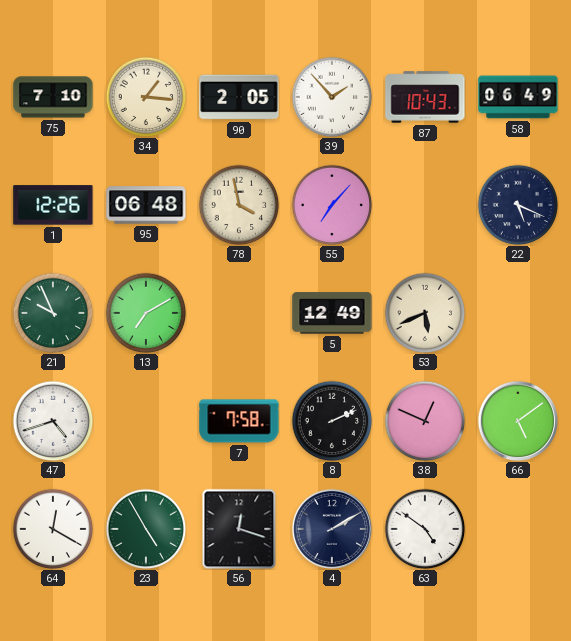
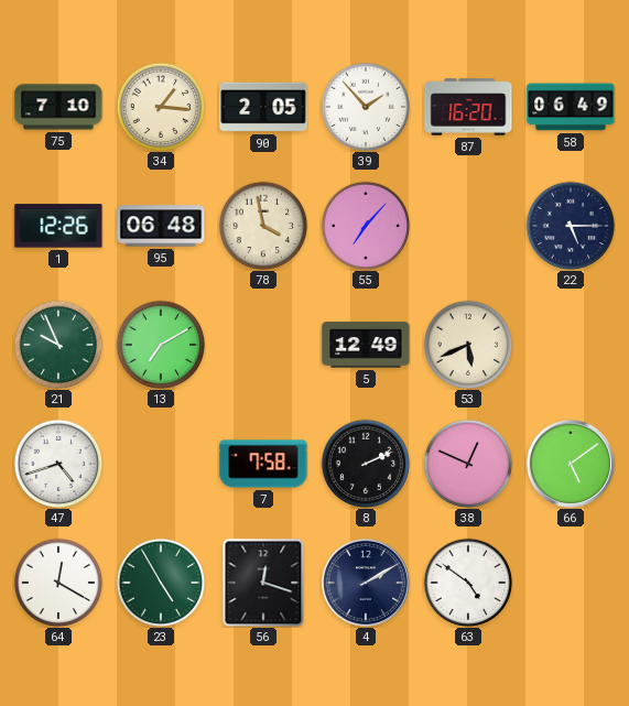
87: 10:43 -> 16:20
22: 5:19 -> 5:15
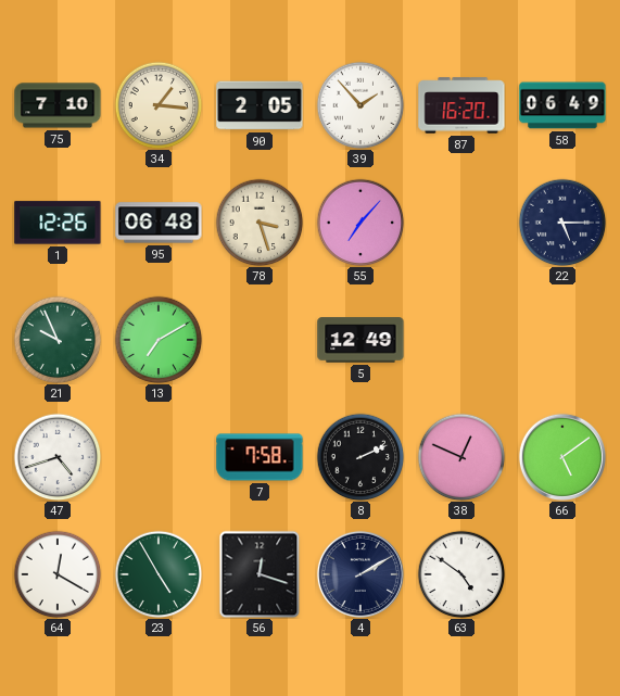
78: 3:58 -> 3:27
53: 5:41 -> none
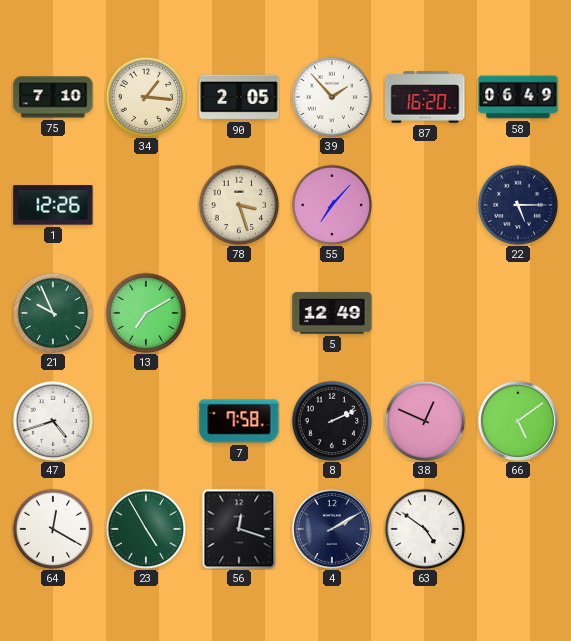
95: 06:48 -> none
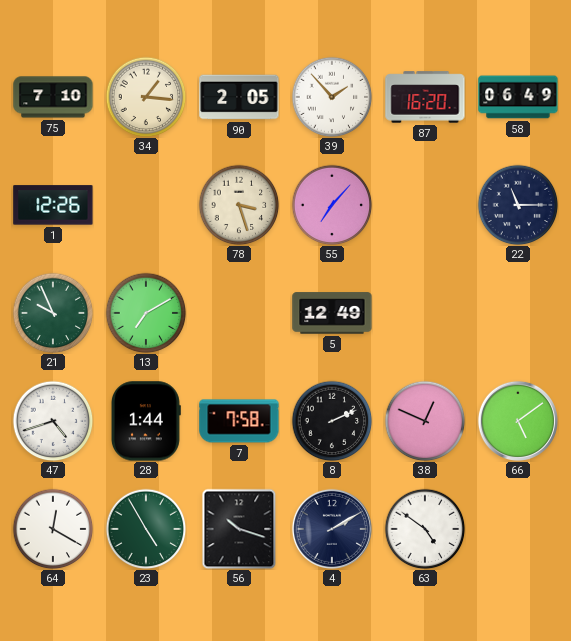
22: 5:15 -> 11:15
28: none -> 1:44
56: 12:18 -> 10:18
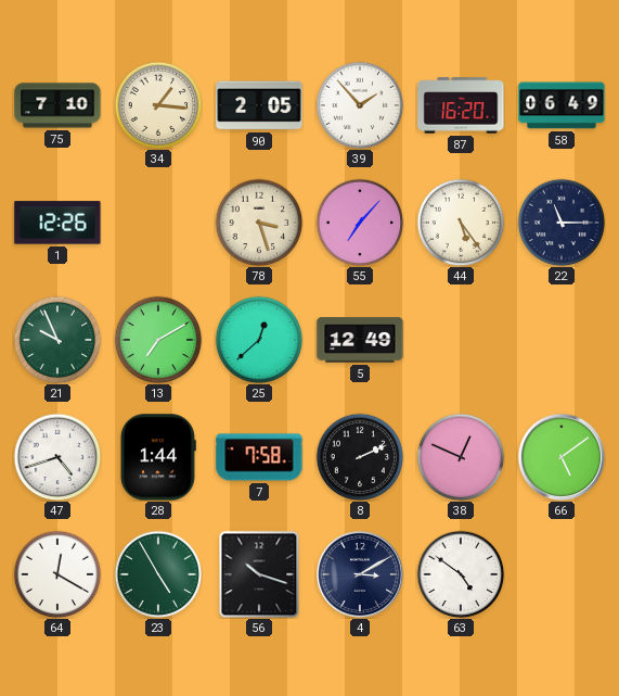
44: none -> 5:24
25: none -> 12:38
4: 2:10 -> 3:10
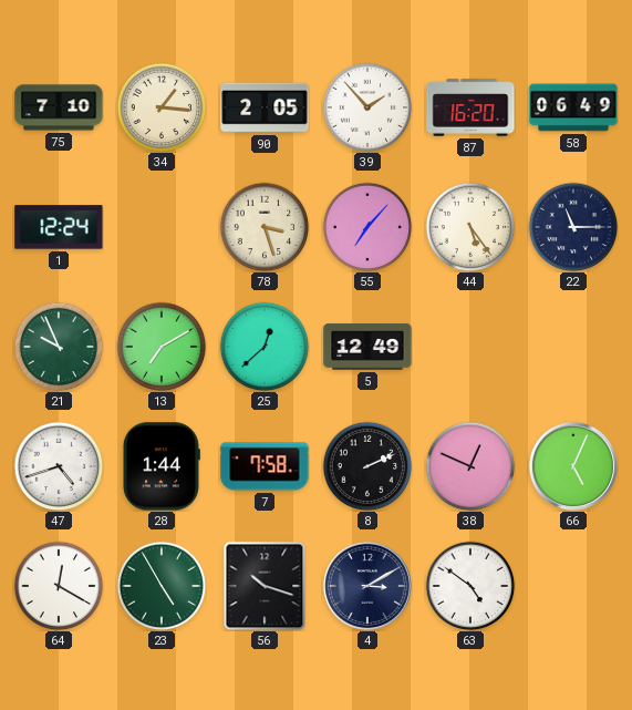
1: 12:26 -> 12:24
66: 5:09 -> 5:04
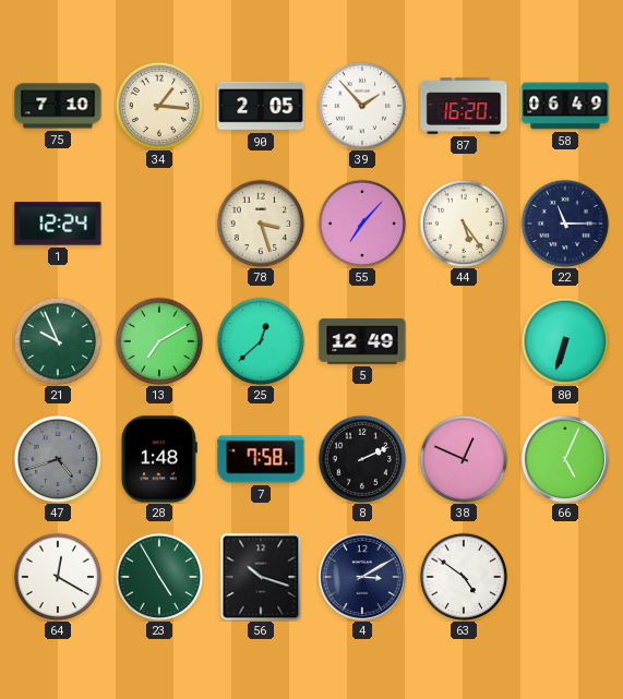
80: none -> 6:33
47 dial: white -> grey
28: 1:44 -> 1:48
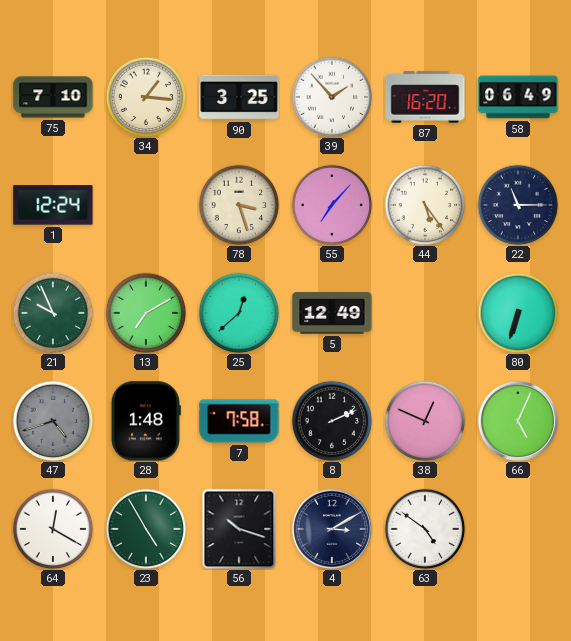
90: 2:05 -> 3:25
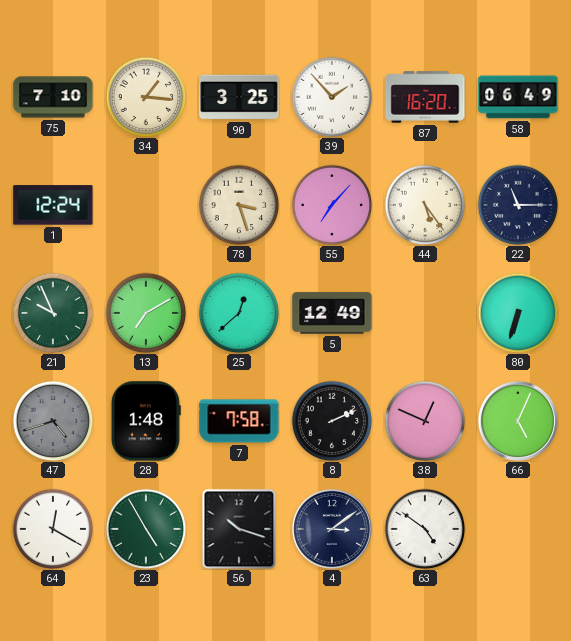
4: 3:10 -> 3:09
